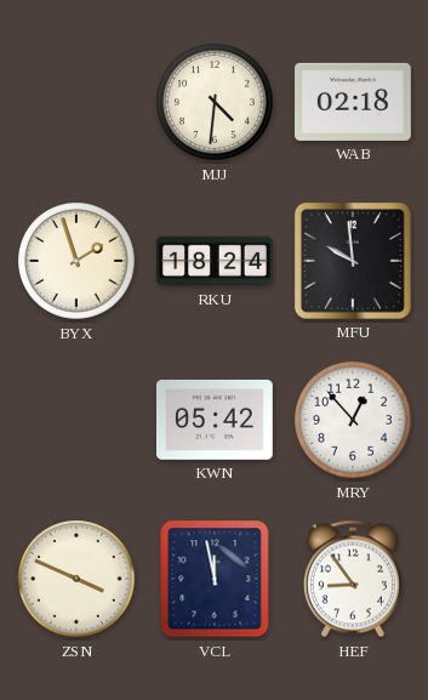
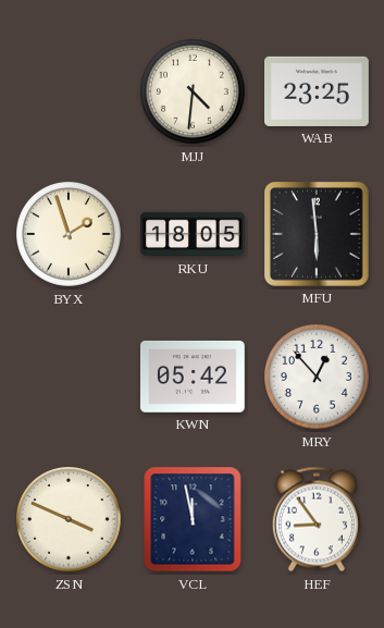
WAB: 02:18 -> 23:25
RKU: 18:24 -> 18:05
MFU: 9:59 -> 5:59
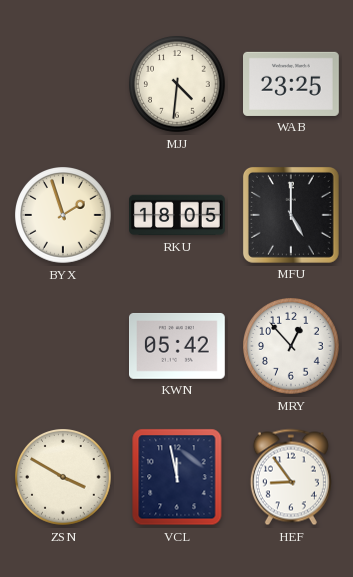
MFU: 5:59 -> 5:00
ZSN: 3:49 -> 3:50
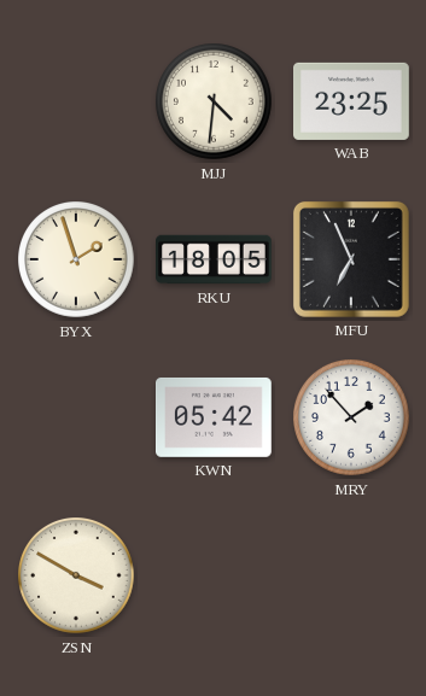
MFU: 5:00 -> 6:56
MRY: 12:53 -> 1:53
VCL: 11:58 -> none
HEF: 8:54 -> none
